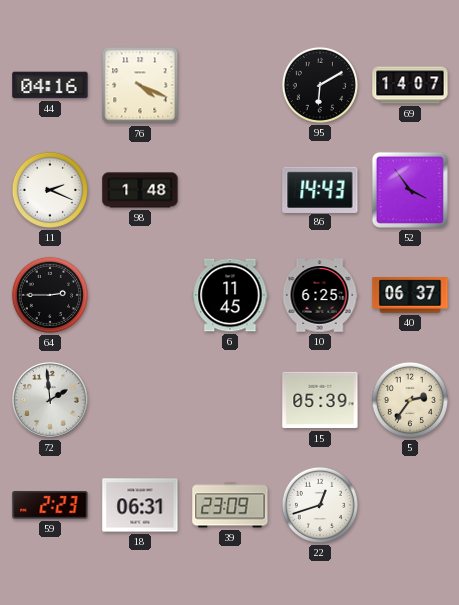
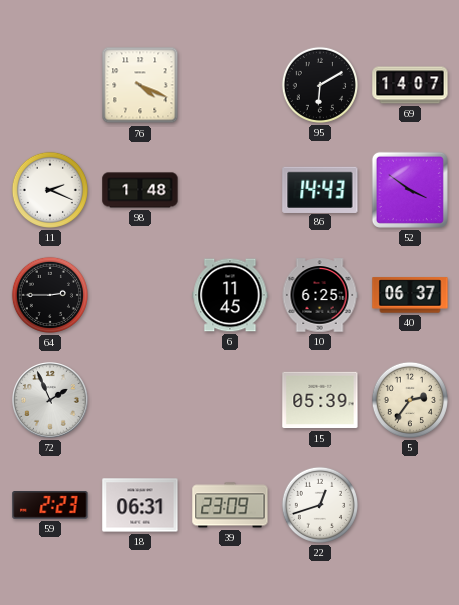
44: 04:16 -> none
52: 3:54 -> 3:51
72: 1:59 -> 1:56
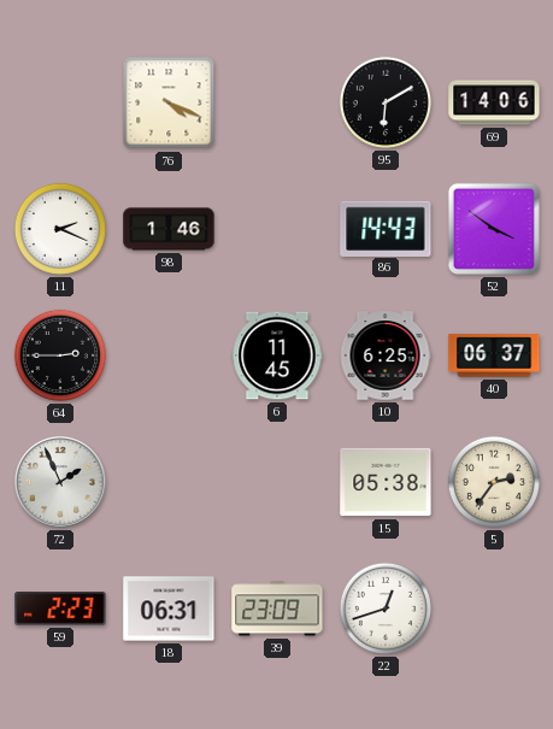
69: 14:07 -> 14:06
98: 1:48 -> 1:46
15: 05:39 -> 05:38
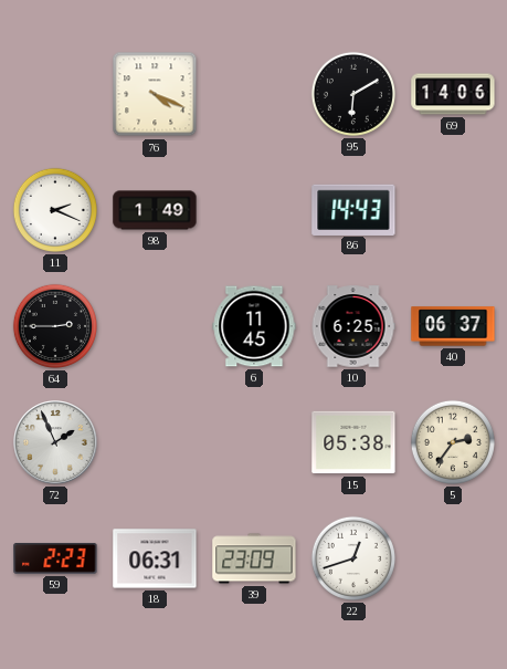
98: 1:46 -> 1:49
52: 3:51 -> none
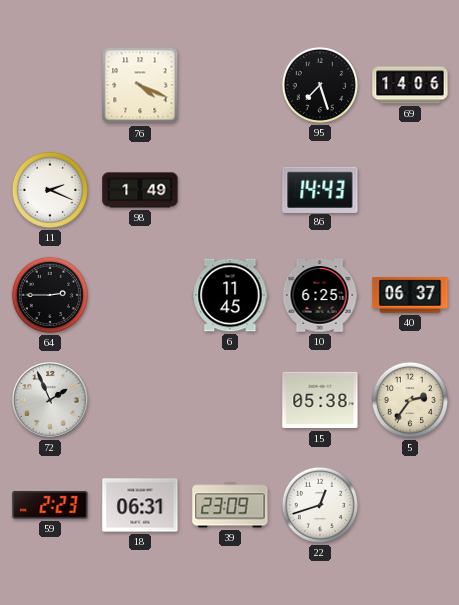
95: 6:10 -> 7:27
